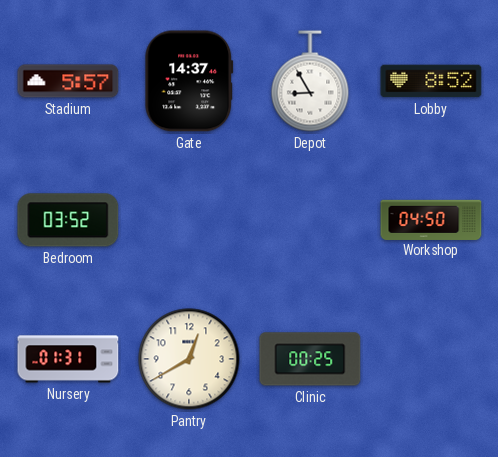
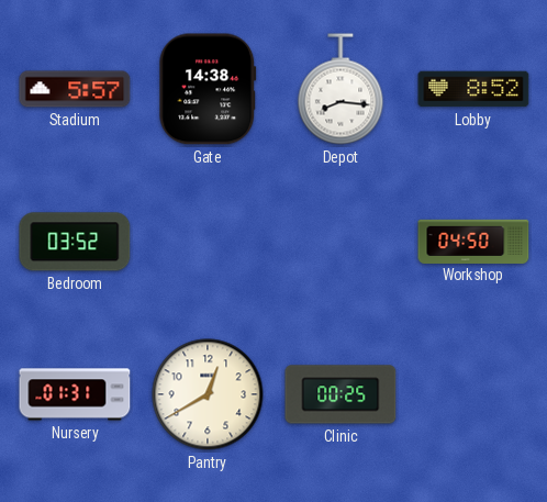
Gate: 14:37 -> 14:38
Depot: 8:55 -> 8:16
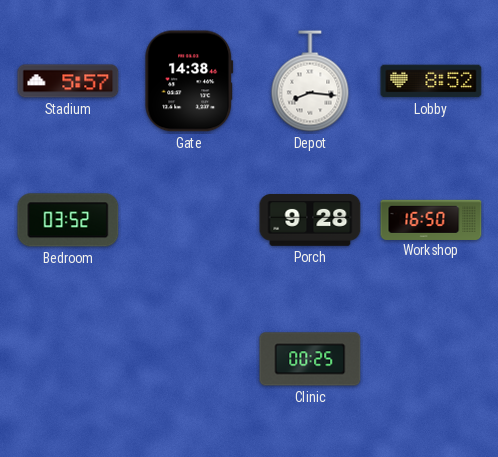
Porch: none -> 9:28
Workshop: 04:50 -> 16:50
Nursery: 01:31 -> none
Pantry: 12:40 -> none
